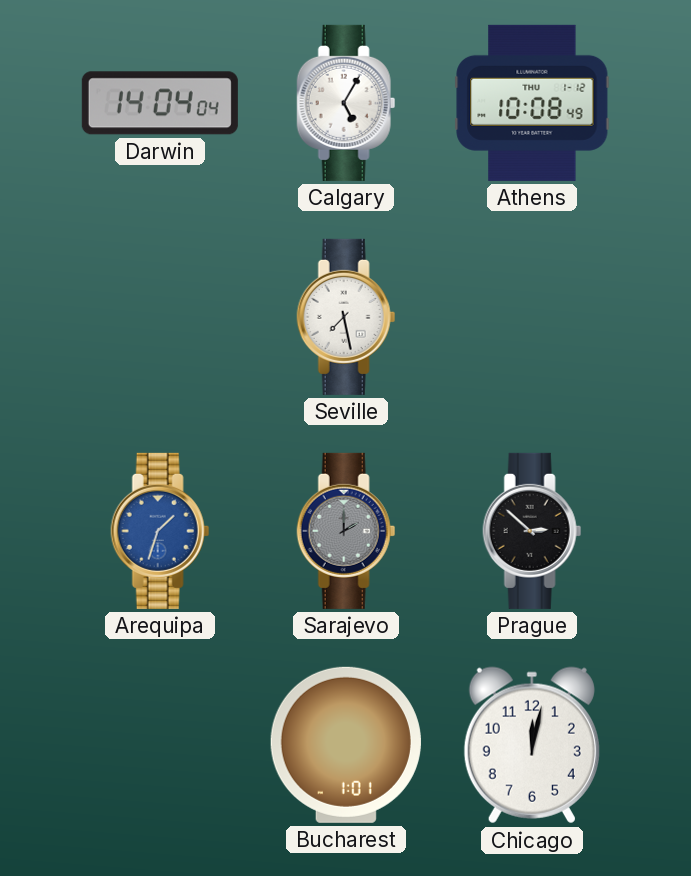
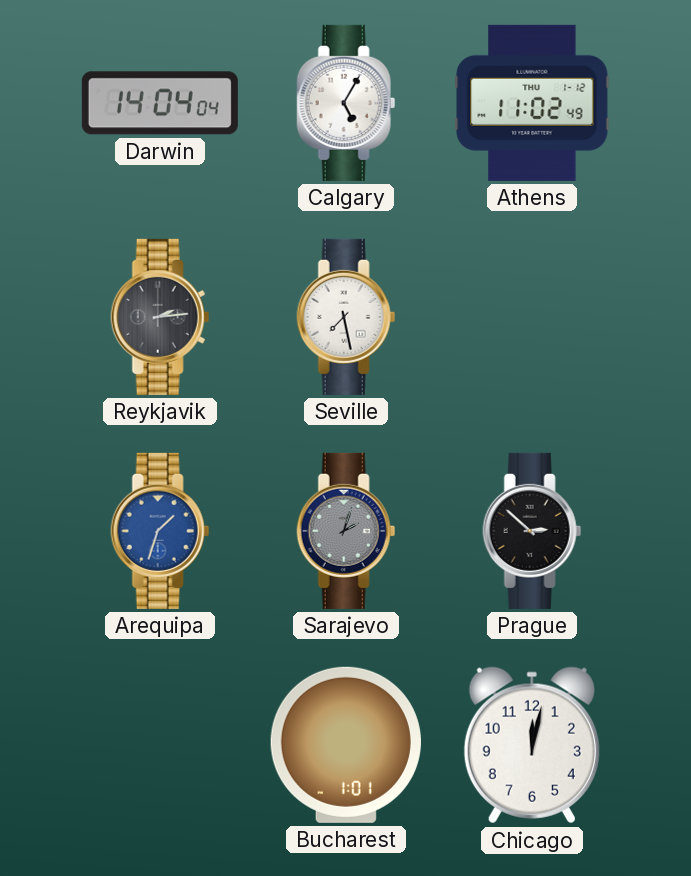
Athens: 10:08 -> 11:02
Reykjavik: none -> 2:14
Sarajevo: 2:00 -> 2:03
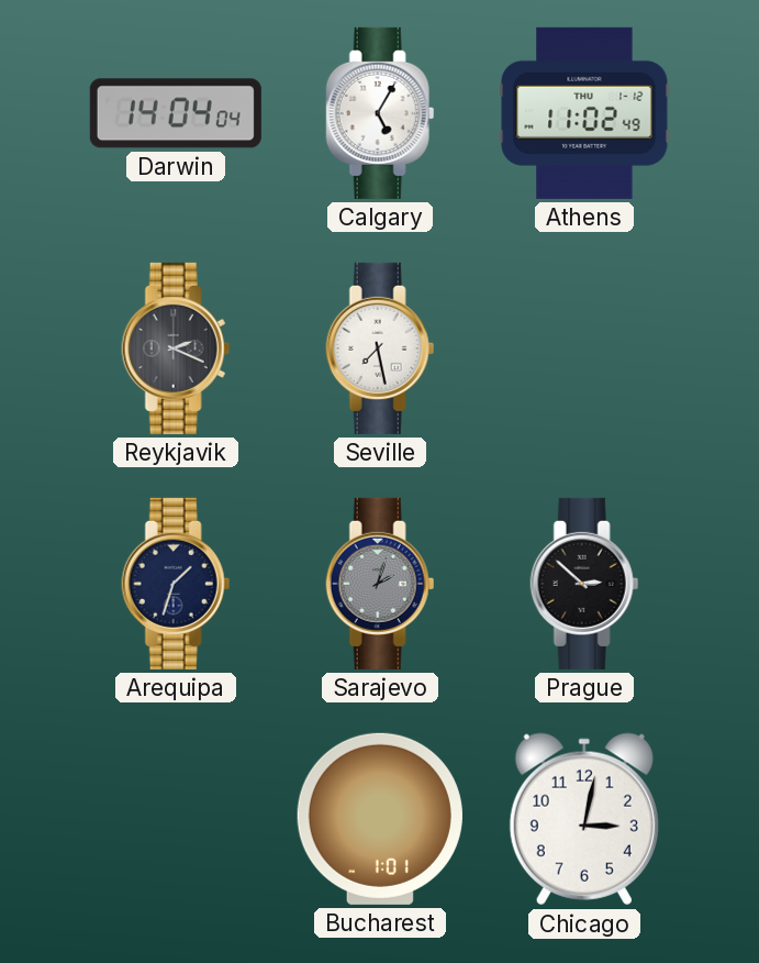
Reykjavik: 2:14 -> 2:19
Arequipa dial: blue -> navy
Chicago: 12:02 -> 3:02
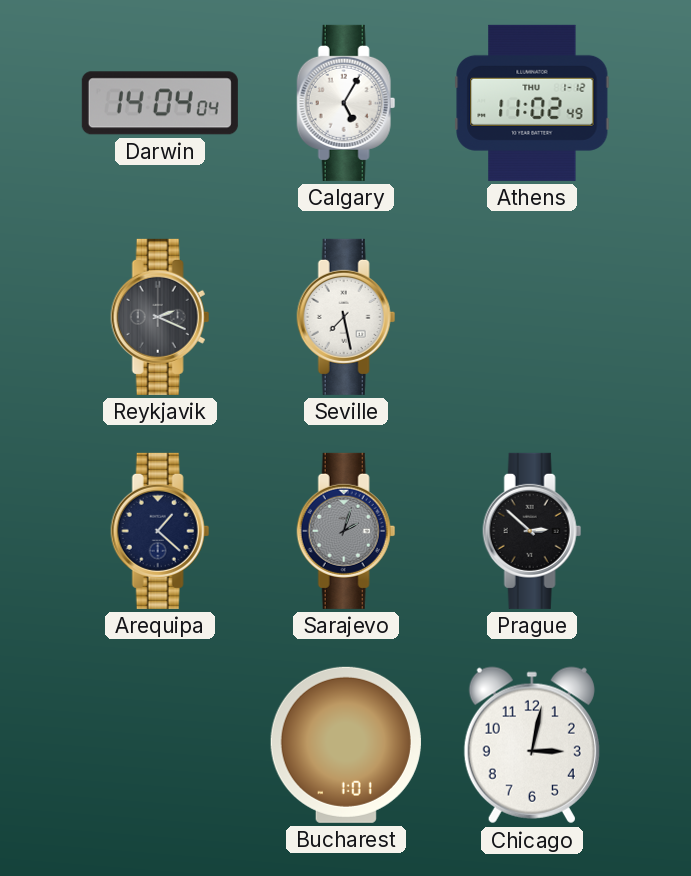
Arequipa: 1:33 -> 1:22
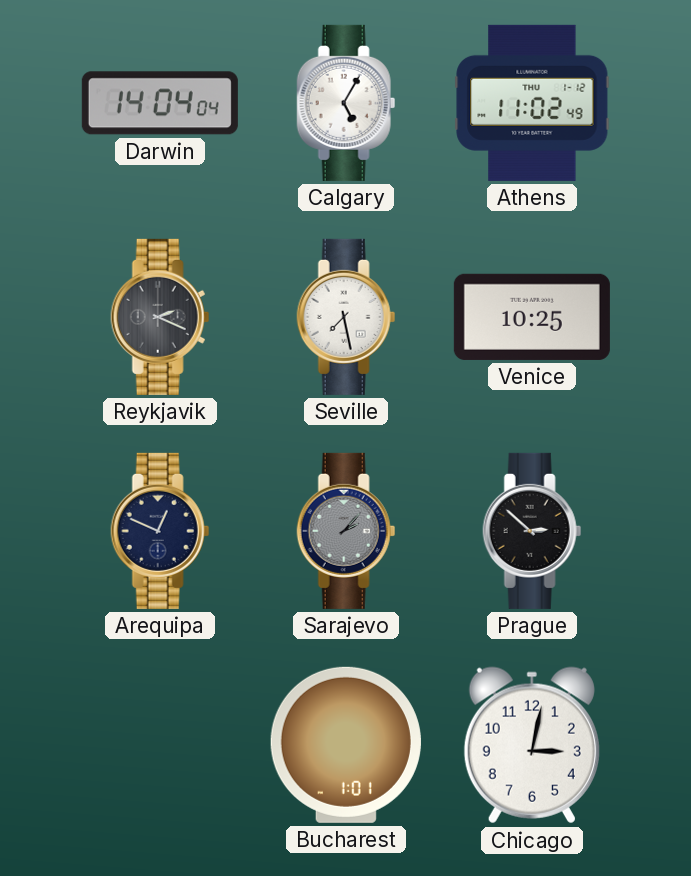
Venice: none -> 10:25
Arequipa: 1:22 -> 12:49
Sarajevo: 2:03 -> 2:07
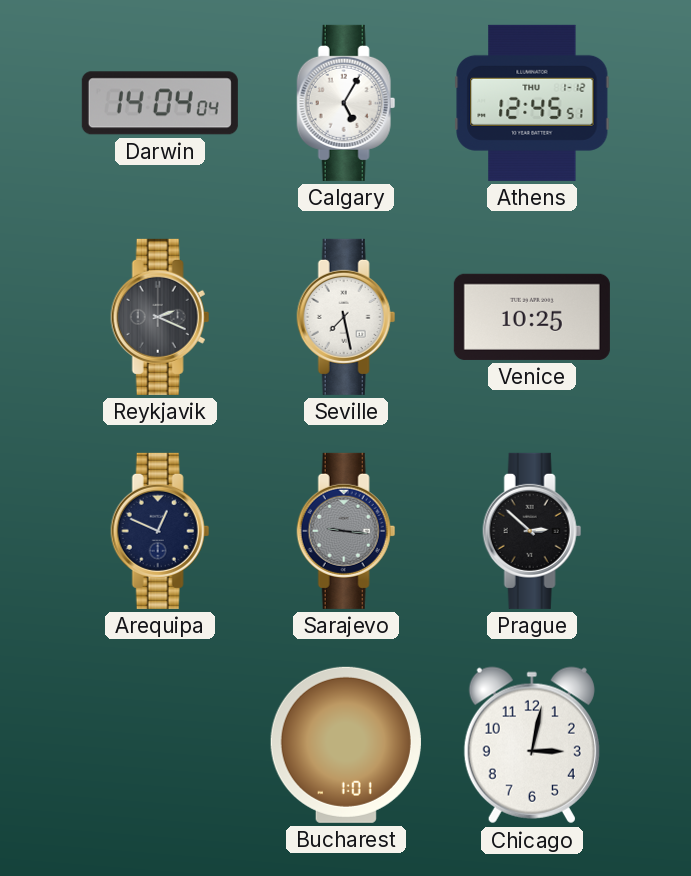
Athens: 11:02 -> 12:45
Sarajevo: 2:07 -> 9:16
